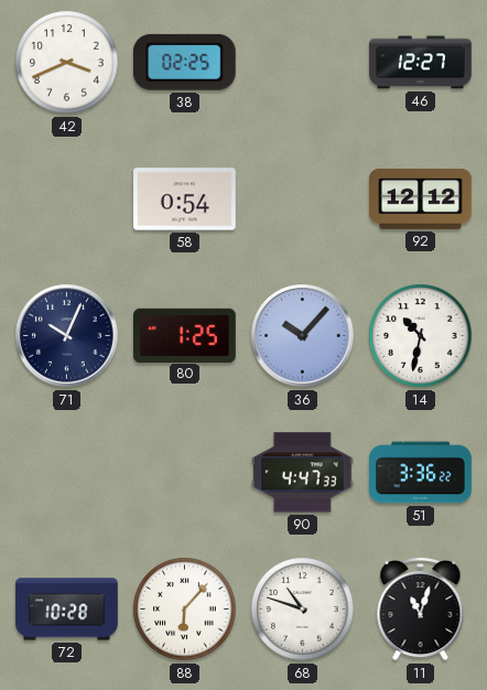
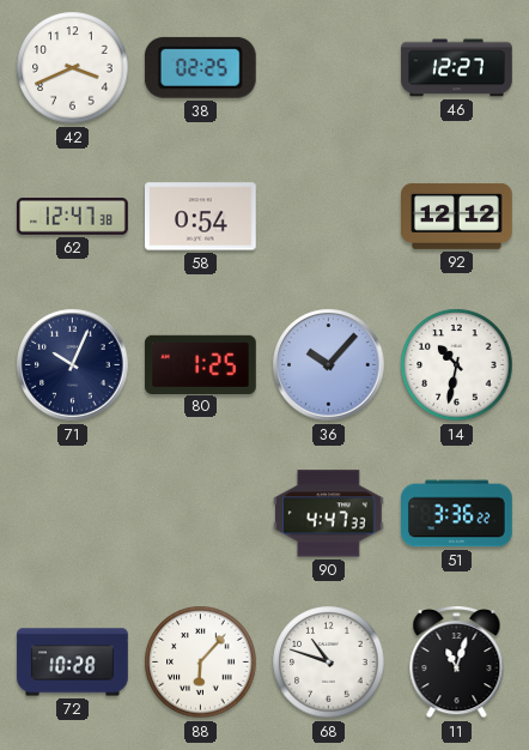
62: none -> 12:47
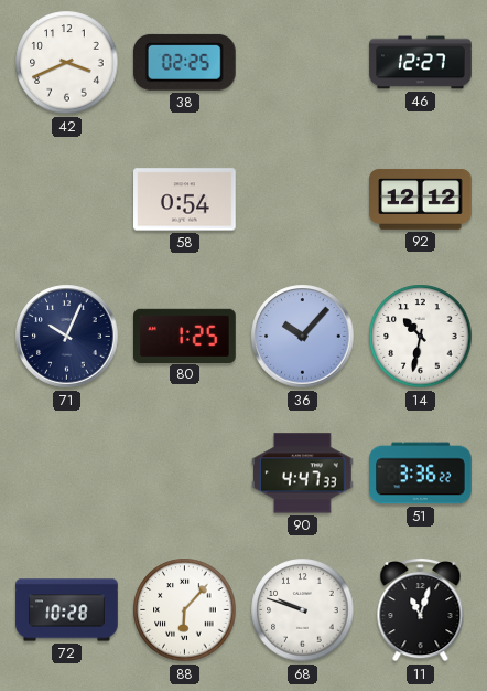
62: 12:47 -> none
68: 10:48 -> 9:48
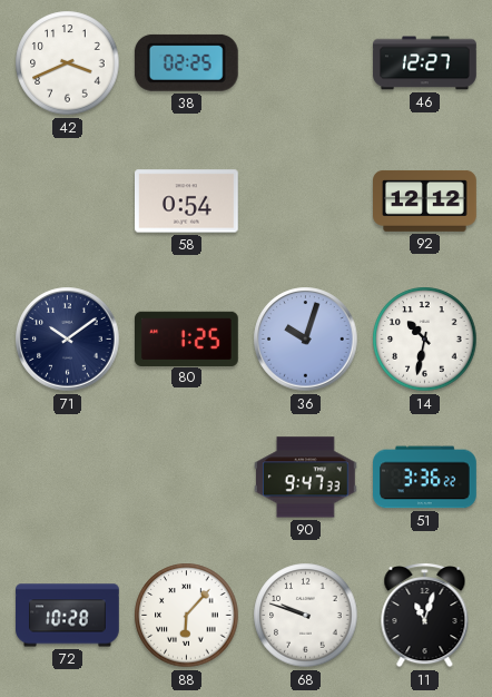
71: 10:04 -> 10:09
36: 10:07 -> 10:03
90: 4:47 -> 9:47
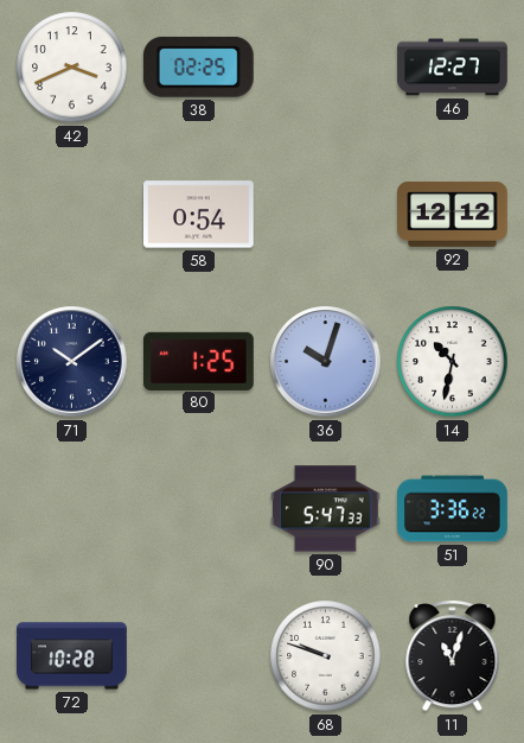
90: 9:47 -> 5:47
88: 6:07 -> none
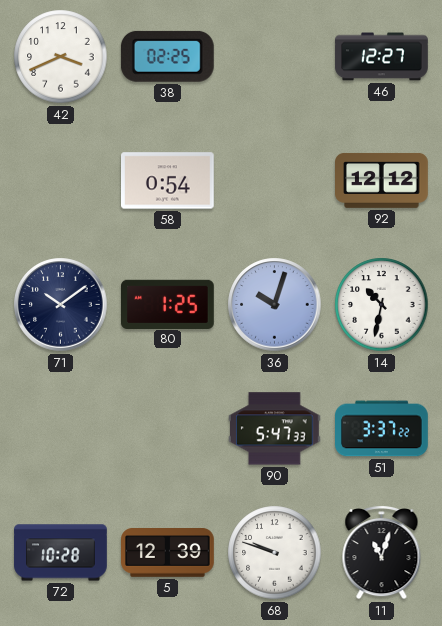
51: 3:36 -> 3:37
5: none -> 12:39
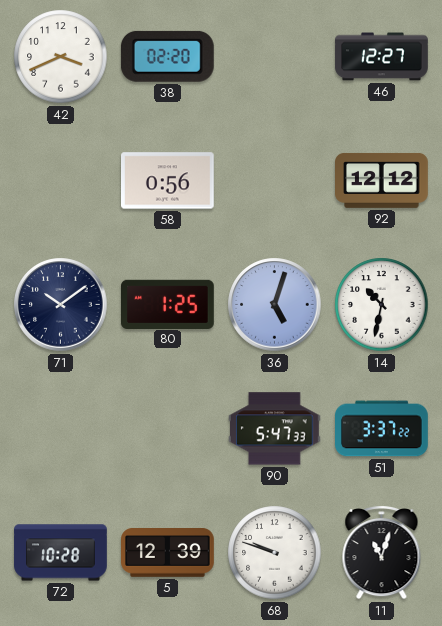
38: 02:25 -> 02:20
58: 0:54 -> 0:56
36: 10:03 -> 5:03
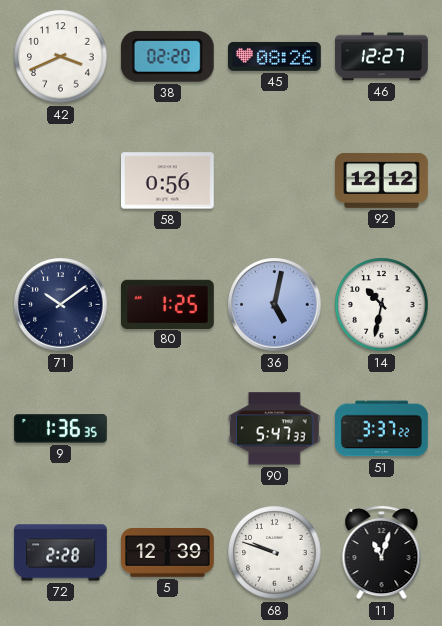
45: none -> 08:26
36: 5:03 -> 5:02
9: none -> 1:36
72: 10:28 -> 2:28
